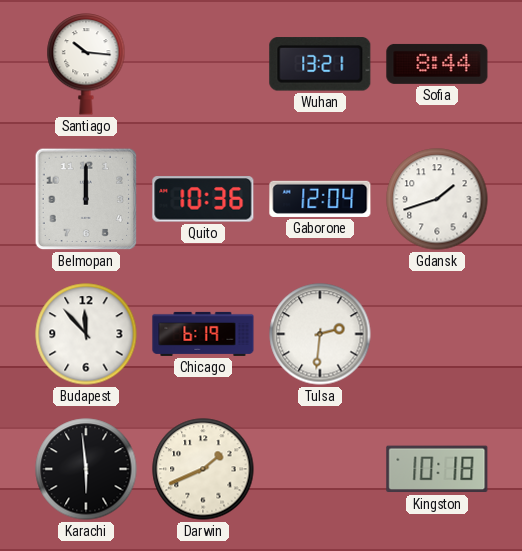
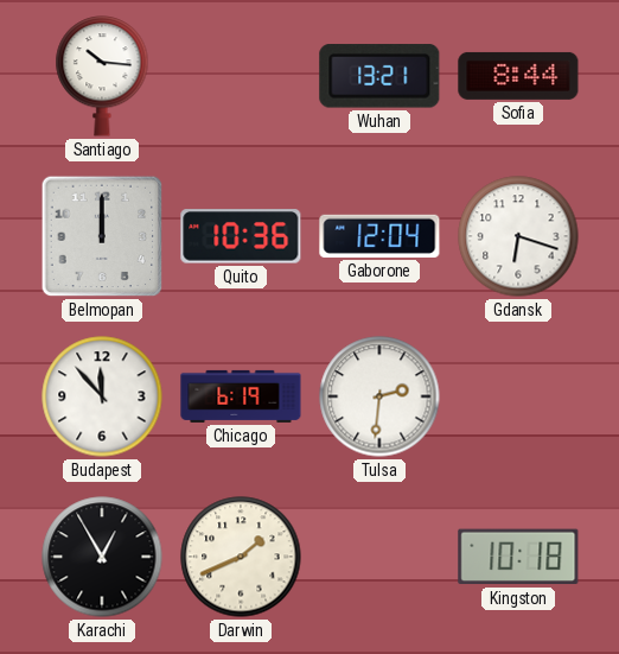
Gdansk: 1:42 -> 6:18
Karachi: 5:59 -> 12:55
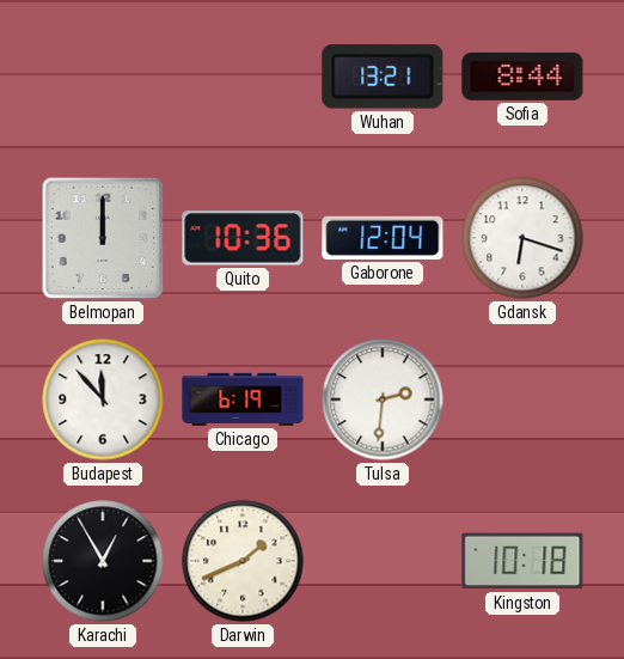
Santiago: 10:16 -> none
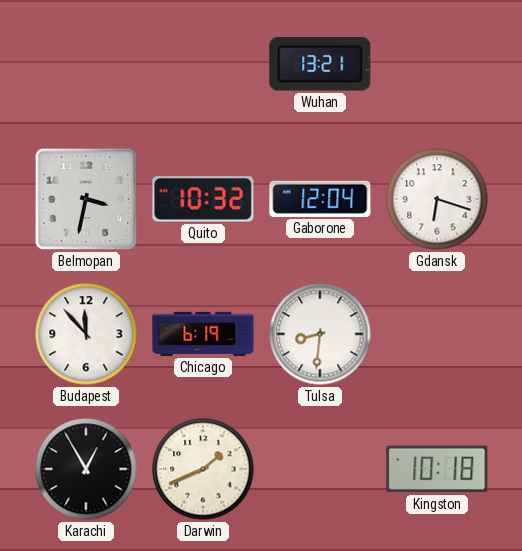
Sofia: 8:44 -> none
Belmopan: 12:00 -> 3:32
Quito: 10:36 -> 10:32
Tulsa: 2:31 -> 8:31
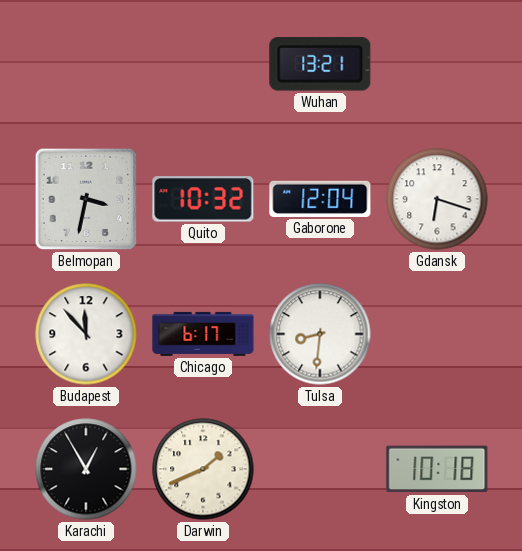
Chicago: 6:19 -> 6:17
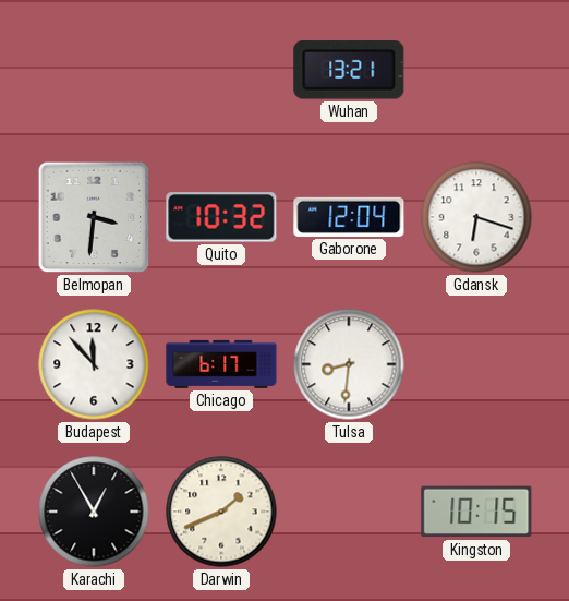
Belmopan: 3:32 -> 3:31
Kingston: 10:18 -> 10:15
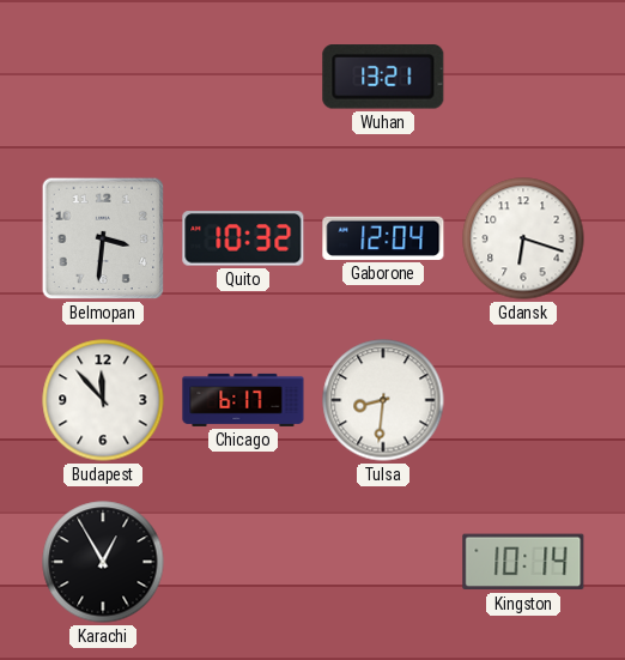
Darwin: 1:41 -> none
Kingston: 10:15 -> 10:14
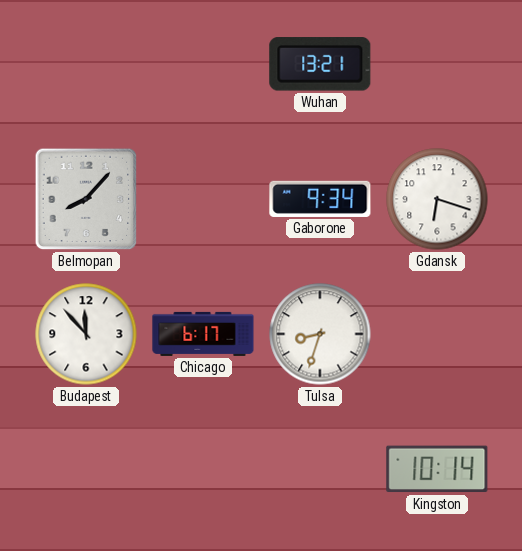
Belmopan: 3:31 -> 8:07
Quito: 10:32 -> none
Gaborone: 12:04 -> 9:34
Tulsa: 8:31 -> 8:33
Karachi: 12:55 -> none
